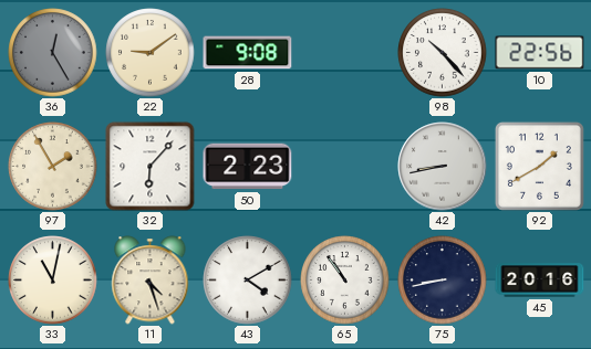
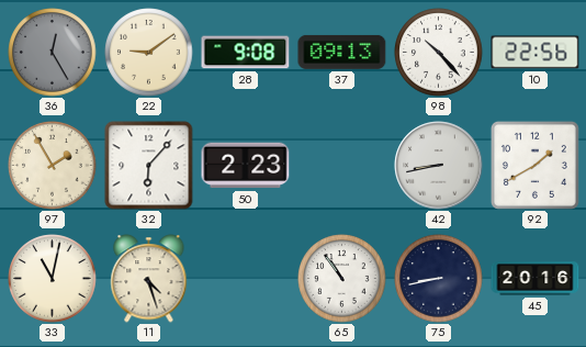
37: none -> 09:13
43: 4:10 -> none
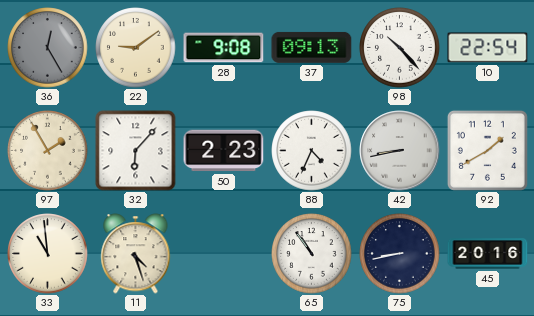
10: 22:56 -> 22:54
88: none -> 4:34
33: 11:02 -> 10:59
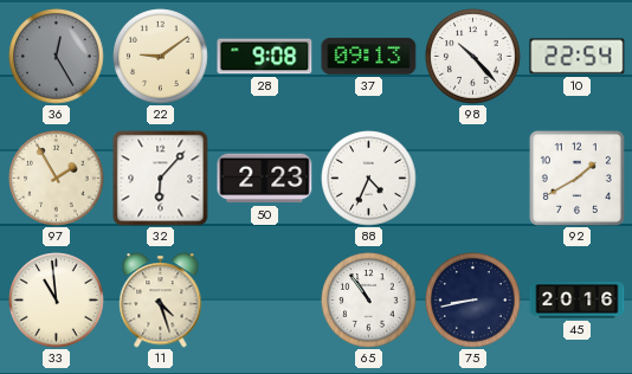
42: 8:43 -> none
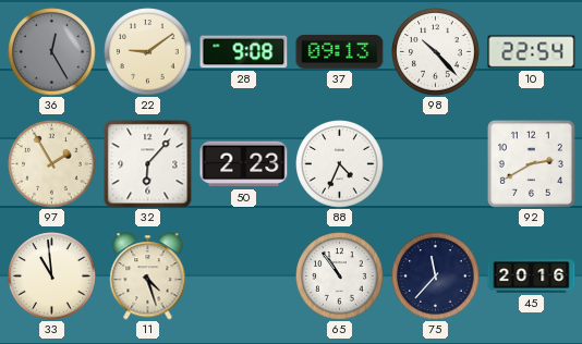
92: 1:40 -> 2:40
75: 8:43 -> 11:37
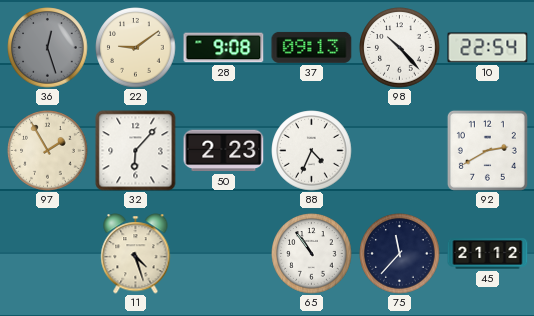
36: 12:25 -> 12:27
33: 10:59 -> none
45: 20:16 -> 21:12
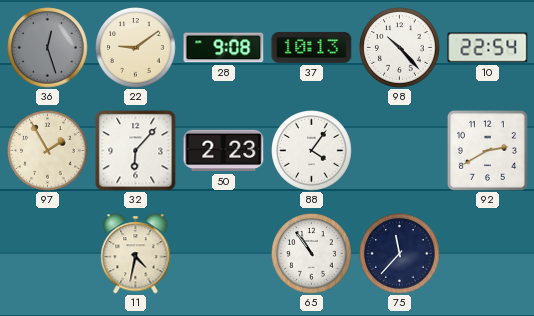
37: 09:13 -> 10:13
88: 4:34 -> 4:06
11: 4:27 -> 4:32
45: 21:12 -> none
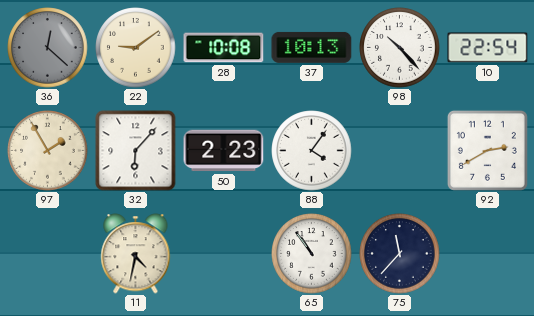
36: 12:27 -> 12:22
28: 9:08 -> 10:08
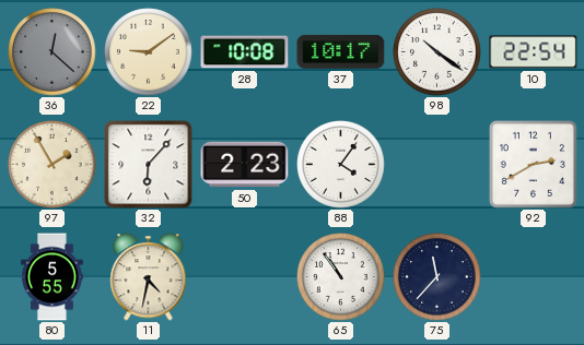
37: 10:13 -> 10:17
98: 10:23 -> 10:21
80: none -> 5:55
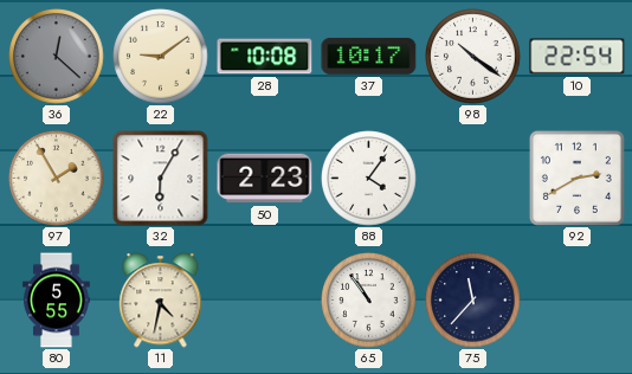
32: 6:07 -> 6:05
